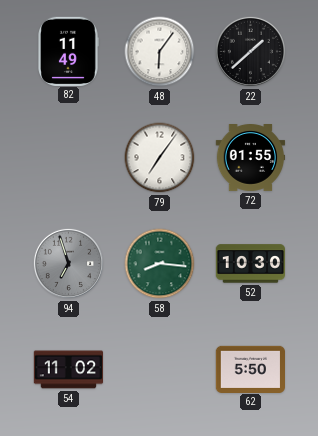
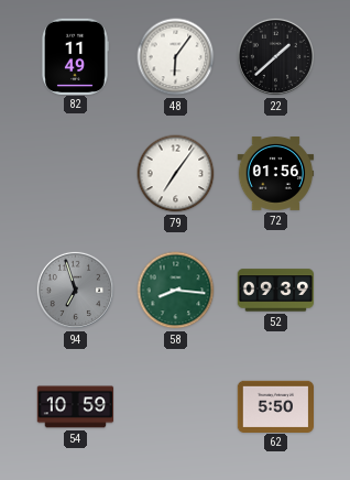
72: 01:55 -> 01:56
52: 10:30 -> 09:39
54: 11:02 -> 10:59
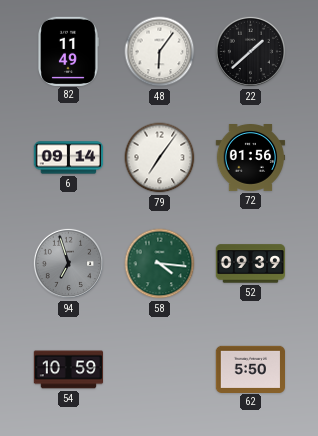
6: none -> 09:14
58: 8:16 -> 4:16
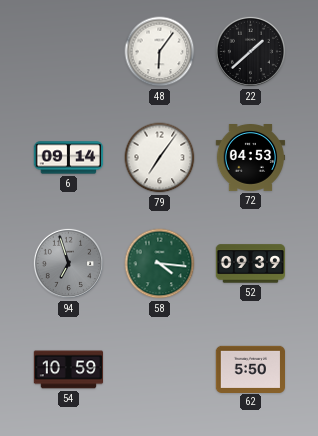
82: 11:49 -> none
72: 01:56 -> 04:53
